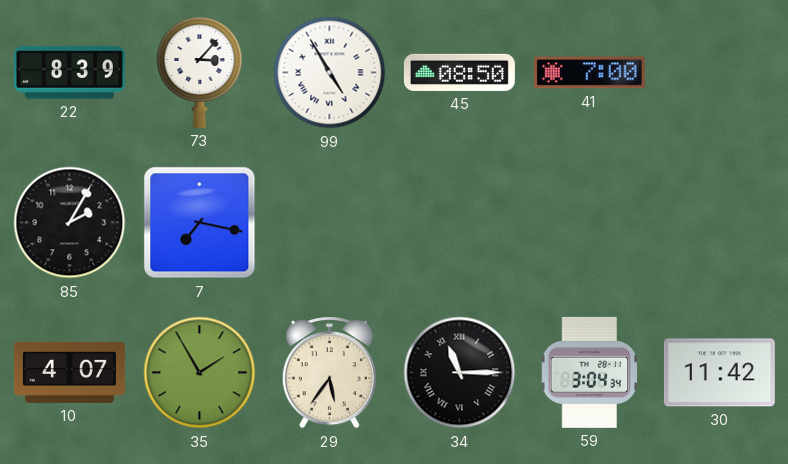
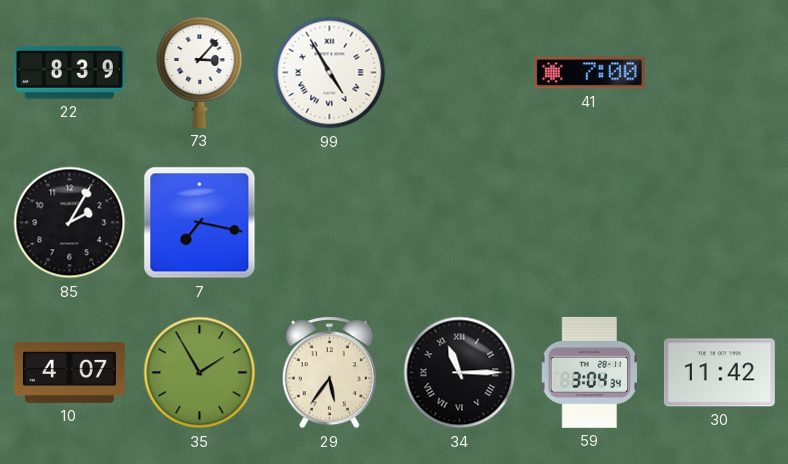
45: 08:50 -> none
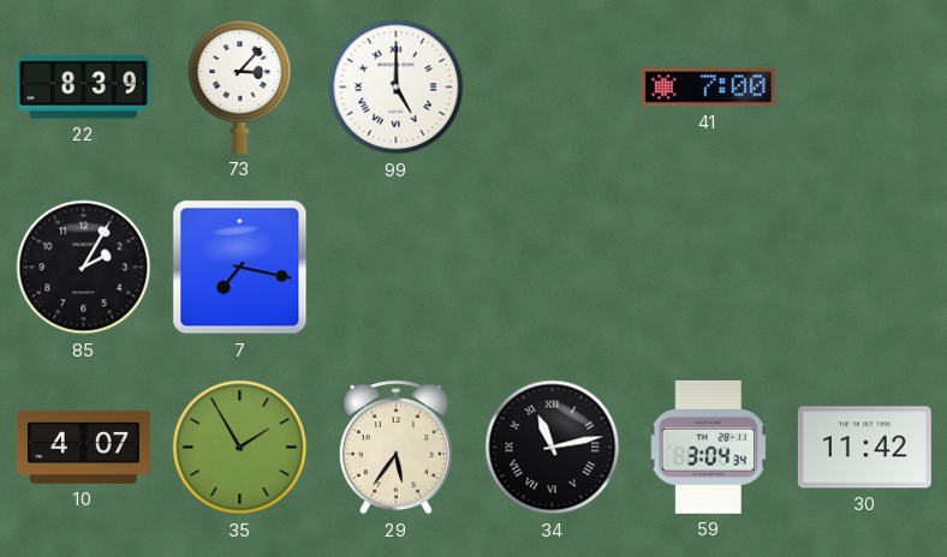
99: 4:55 -> 5:00
34: 11:15 -> 11:13
